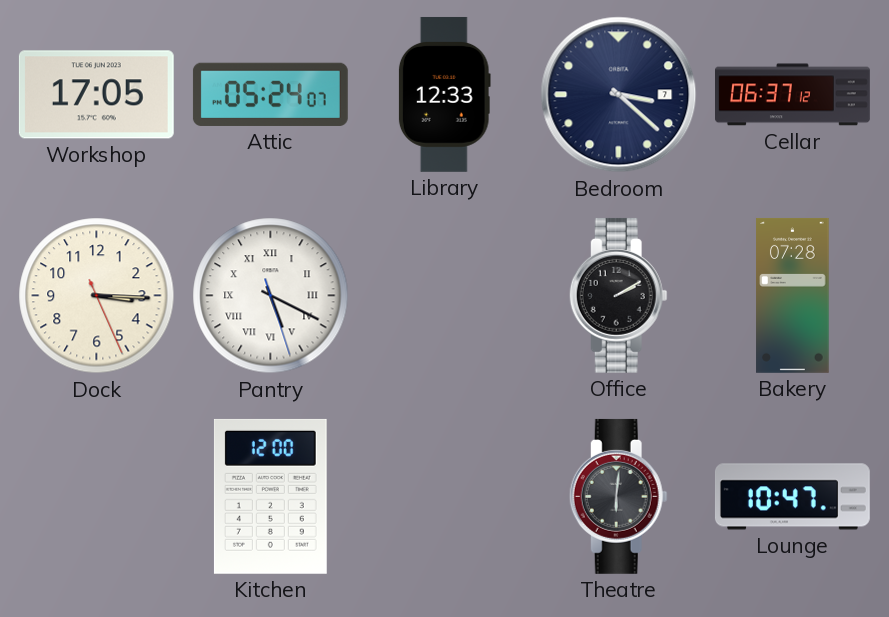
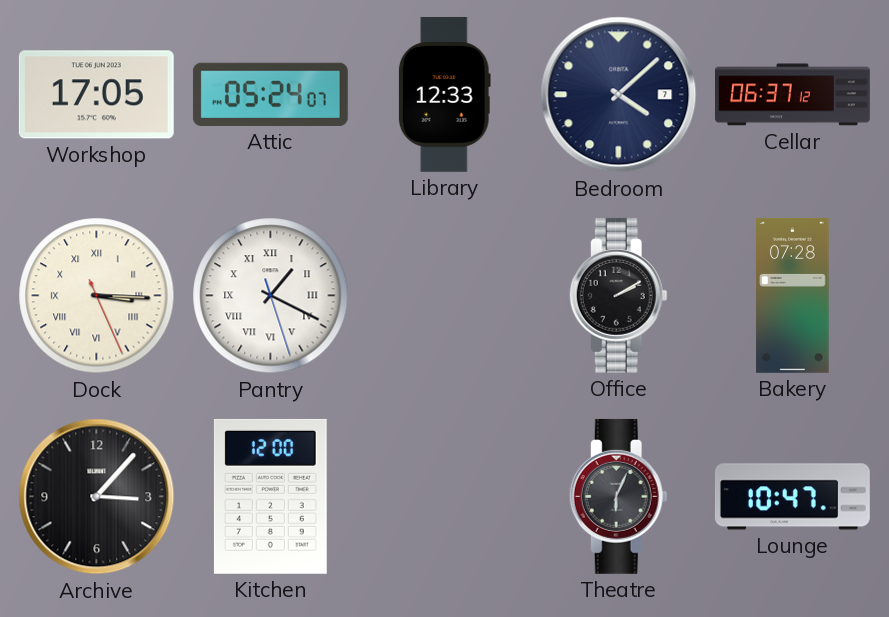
Bedroom: 3:22 -> 4:08
Dock numerals: Arabic -> Roman
Pantry: 5:19 -> 1:19
Archive: none -> 3:07
Theatre: 6:01 -> 6:04
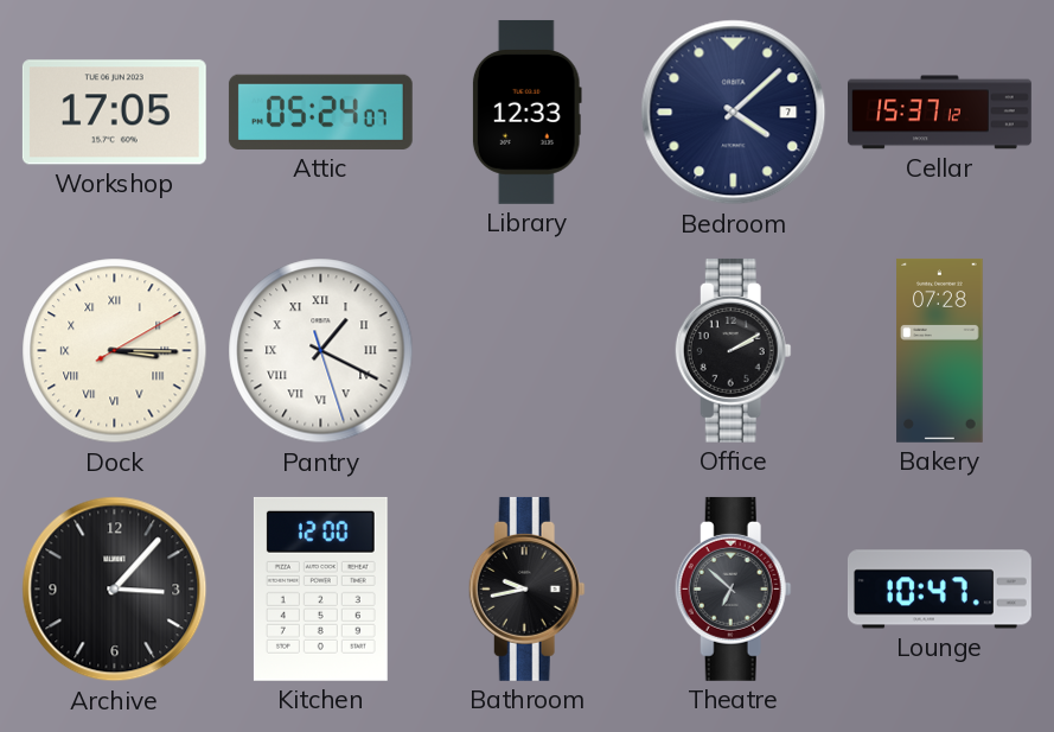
Cellar: 06:37 -> 15:37
Dock: 3:15:26 -> 3:15:10
Bathroom: none -> 9:43
Theatre: 6:04 -> 6:52
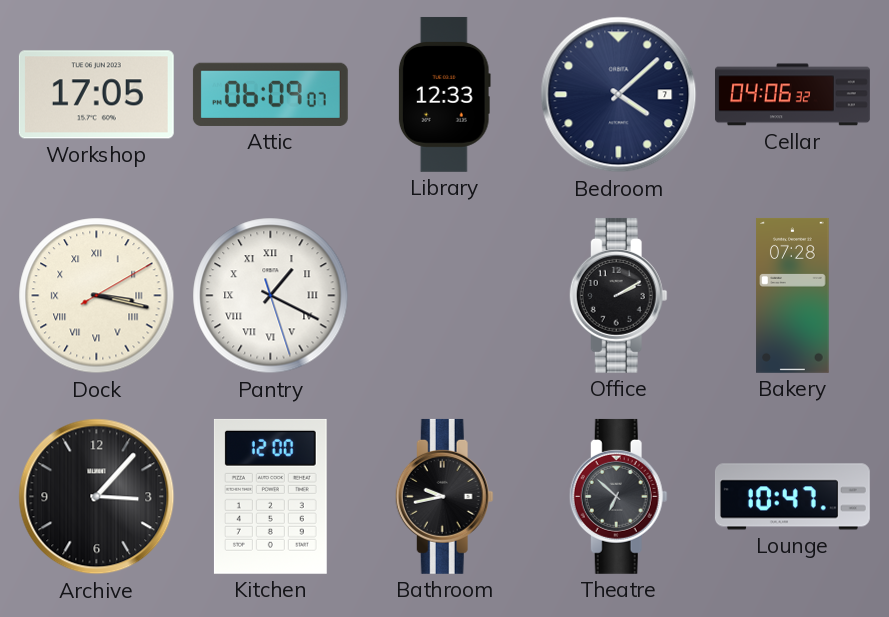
Attic: 05:24 -> 06:09
Cellar: 15:37 -> 04:06
Dock: 3:15 -> 3:17
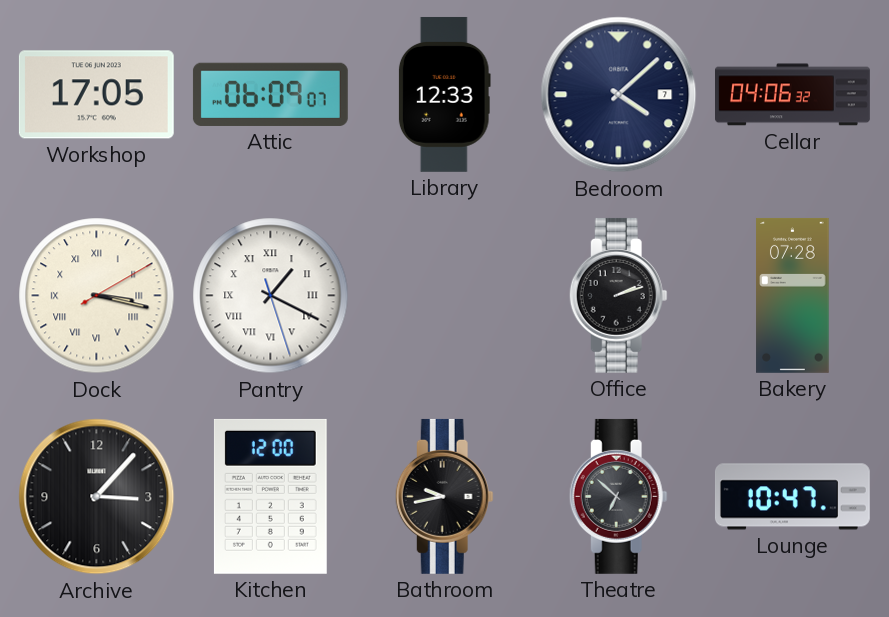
Office: 2:10 -> 2:12
